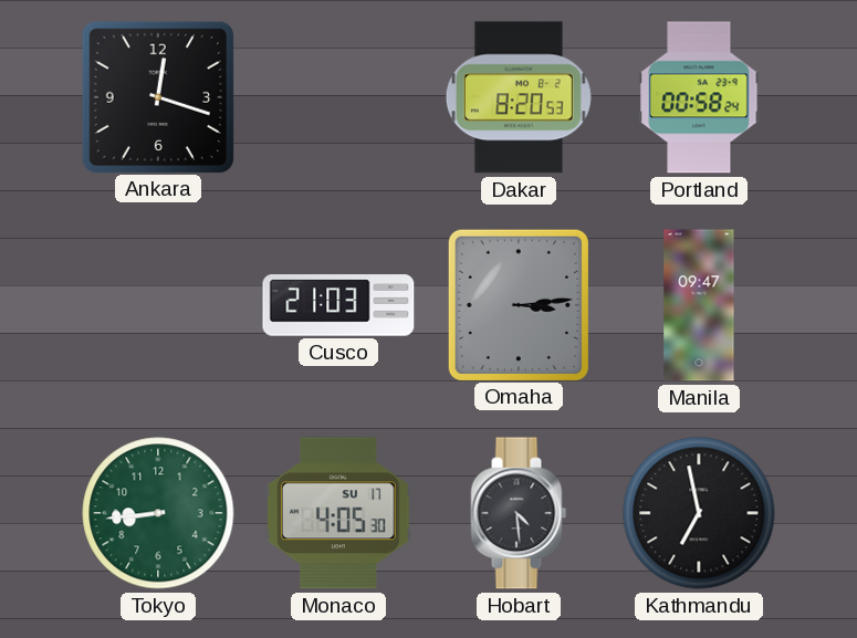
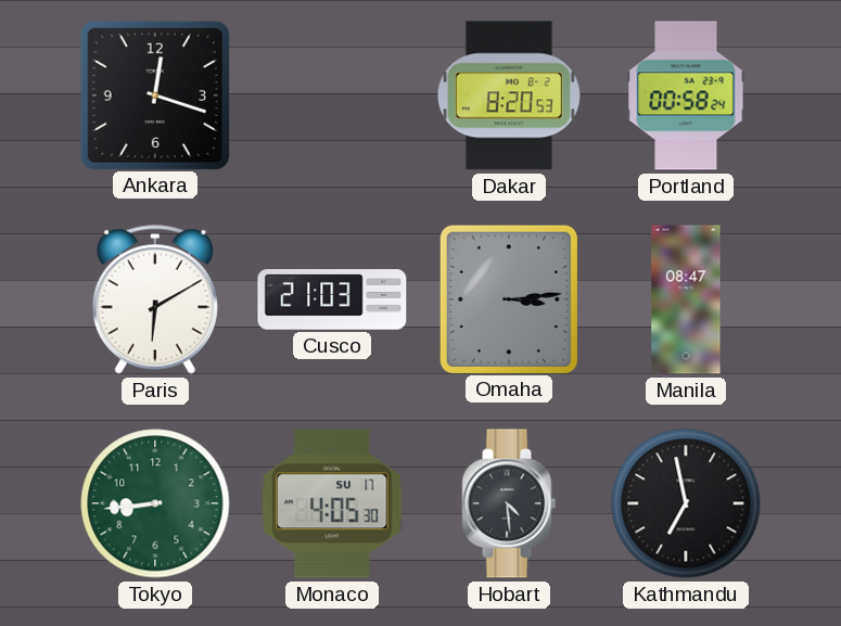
Paris: none -> 6:10
Manila: 09:47 -> 08:47
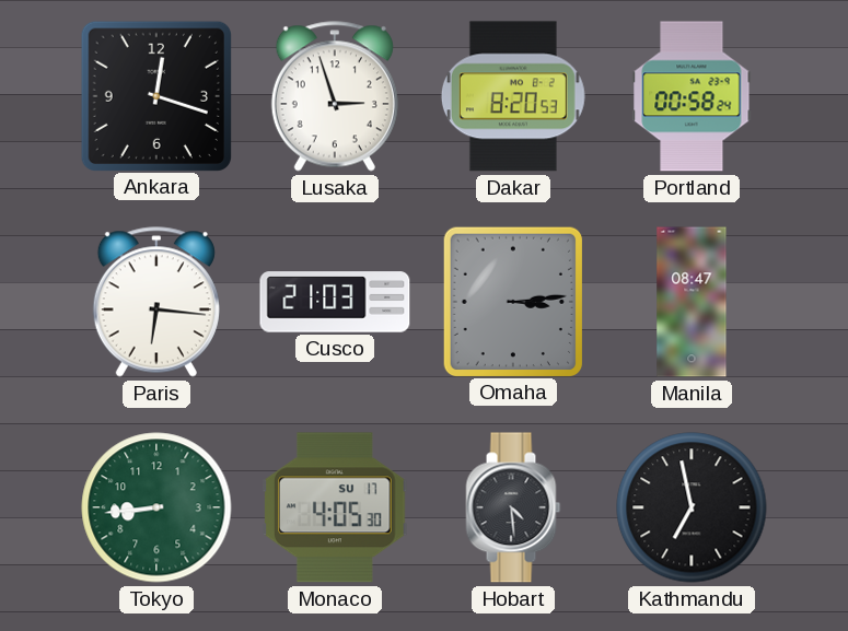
Lusaka: none -> 2:57
Paris: 6:10 -> 6:16
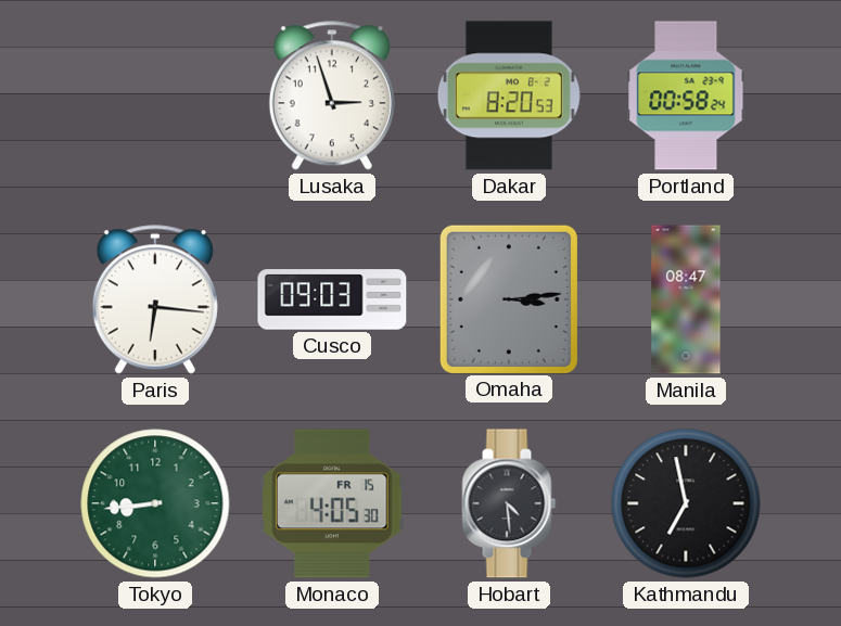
Ankara: 12:18 -> none
Cusco: 21:03 -> 09:03
Monaco date: SU 17 -> FR 15
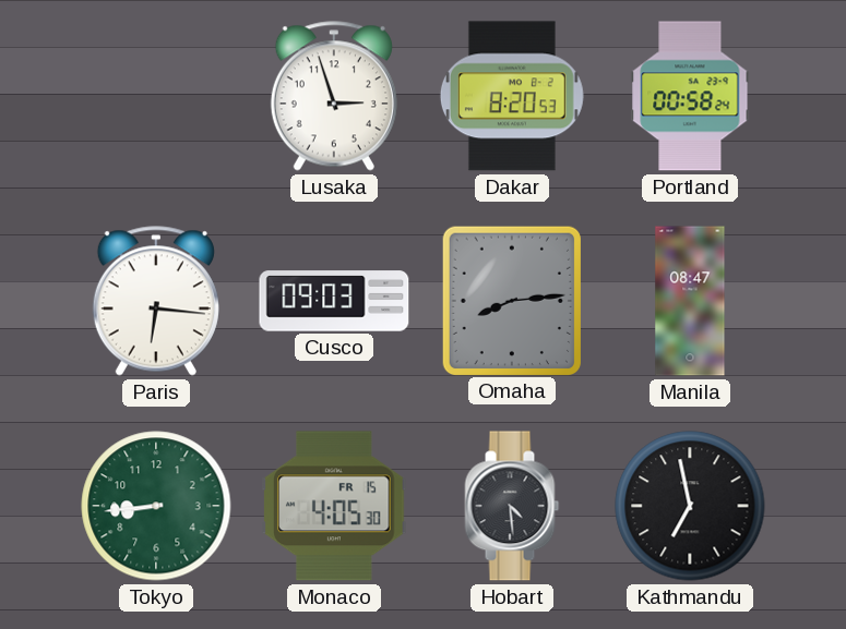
Omaha: 3:14 -> 8:14
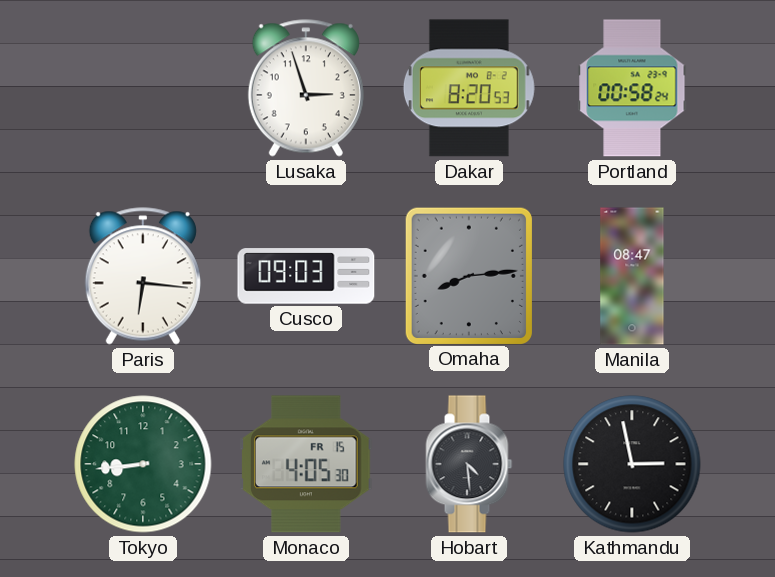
Kathmandu: 6:58 -> 2:58
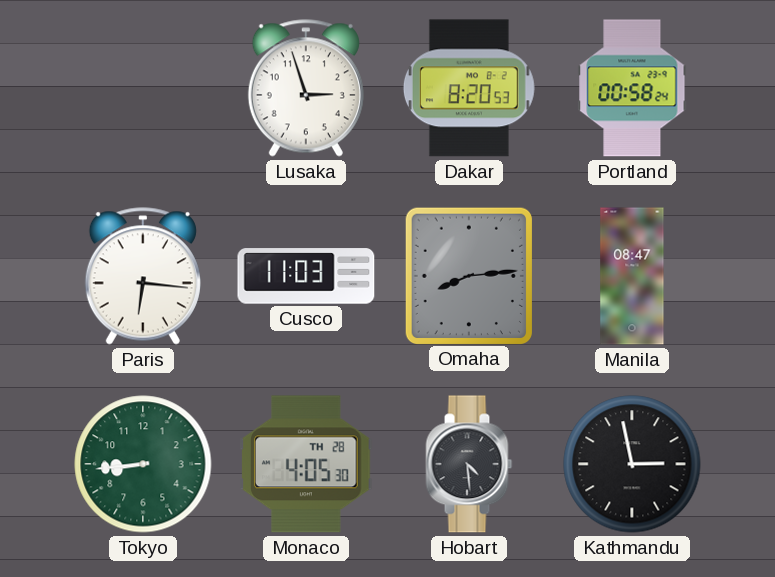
Cusco: 09:03 -> 11:03
Monaco date: FR 15 -> TH 28
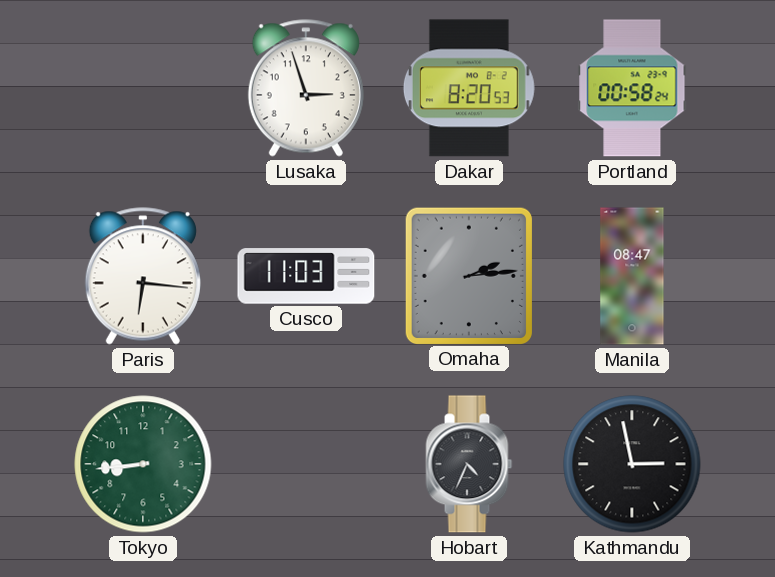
Omaha: 8:14 -> 2:14
Monaco: 4:05 -> none
Hobart: 4:29 -> 4:34
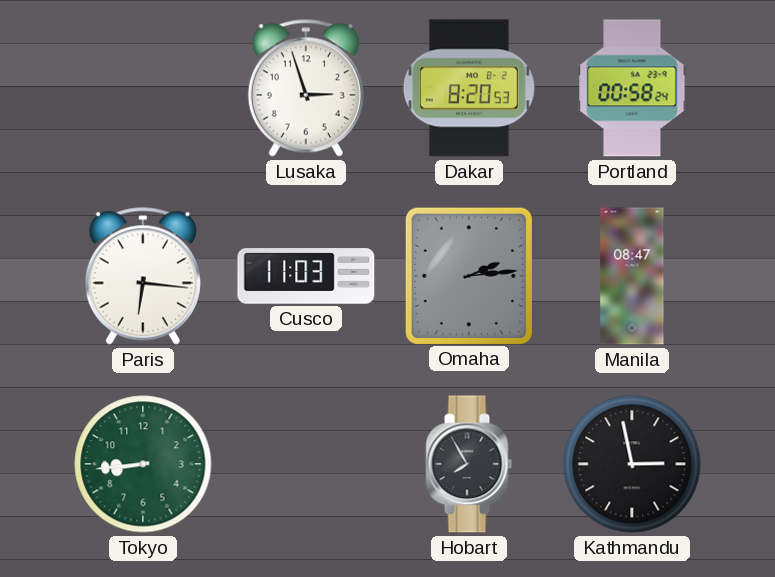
Hobart: 4:34 -> 7:55
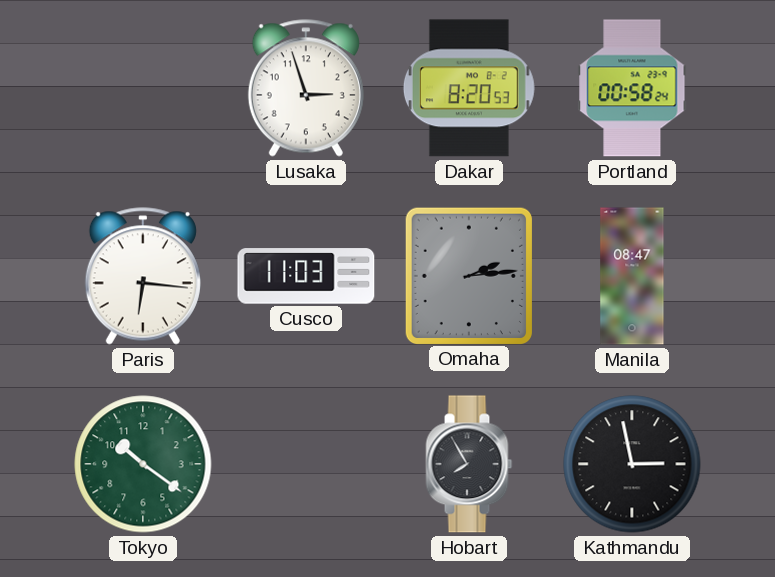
Tokyo: 8:44 -> 10:21
